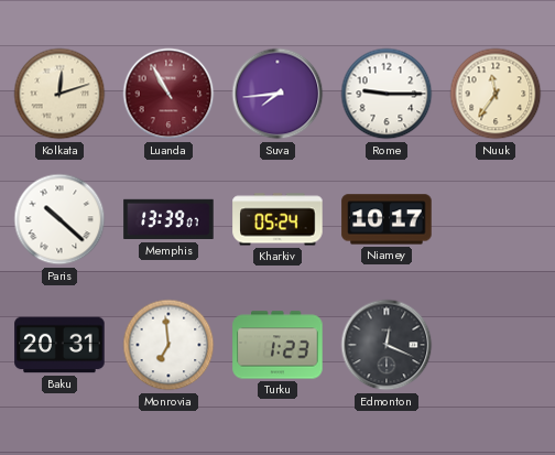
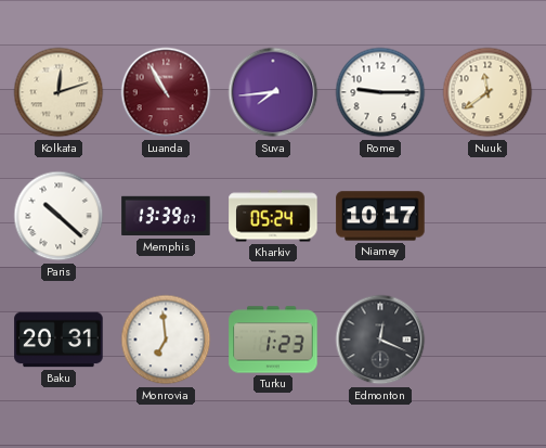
Nuuk: 11:36 -> 11:39
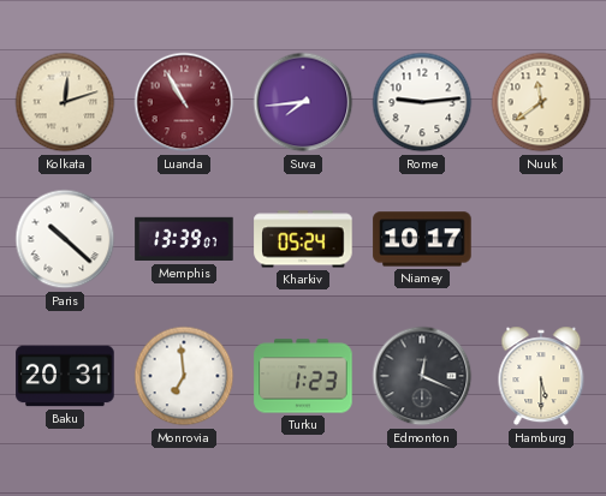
Rome: 9:15 -> 9:14
Hamburg: none -> 5:30
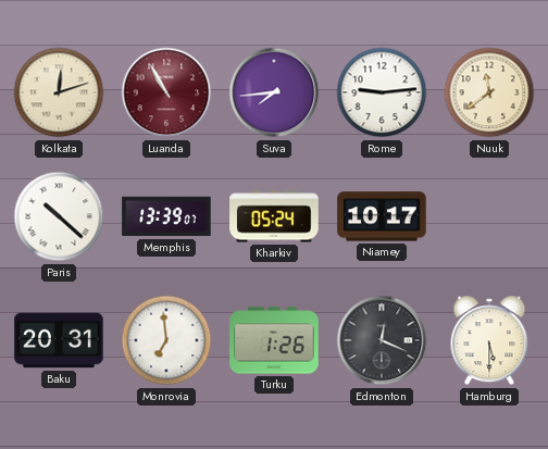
Turku: 1:23 -> 1:26
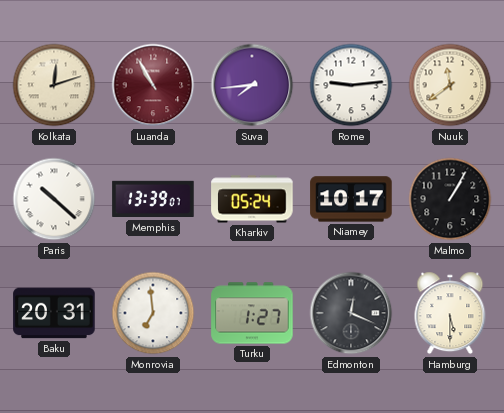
Malmo: none -> 1:05
Turku: 1:26 -> 1:27
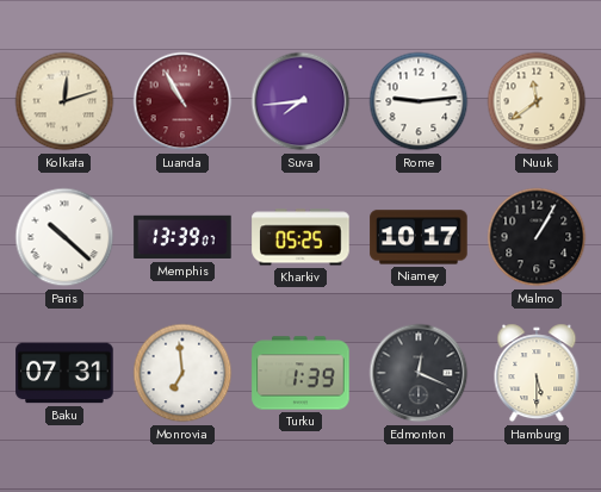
Kharkiv: 05:24 -> 05:25
Baku: 20:31 -> 07:31
Turku: 1:27 -> 1:39
